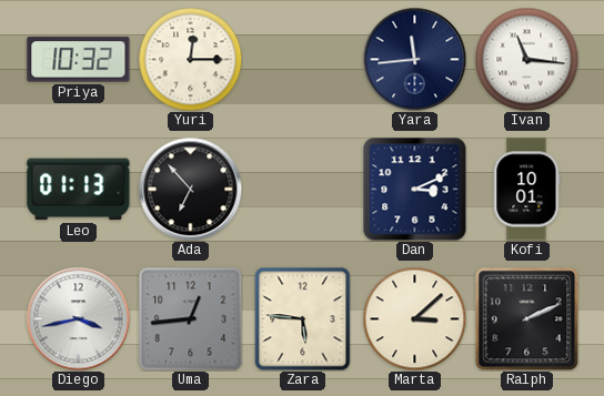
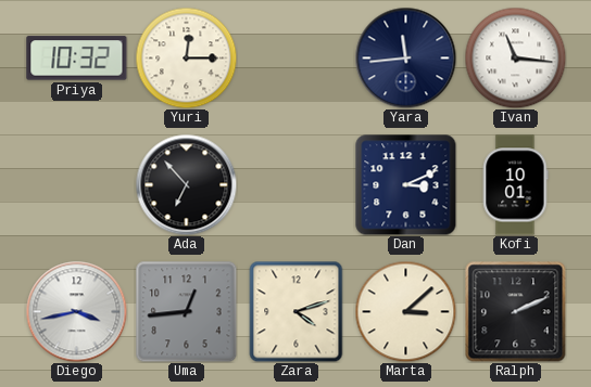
Leo: 01:13 -> none
Zara: 5:46 -> 4:12
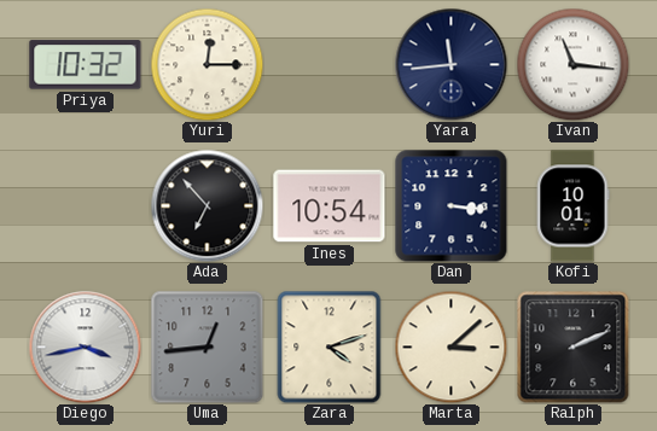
Ines: none -> 10:54
Dan: 3:11 -> 3:16
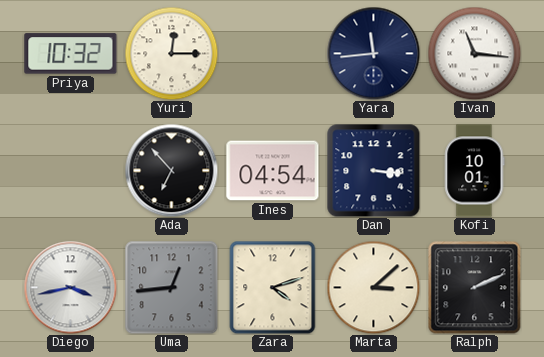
Ines: 10:54 -> 04:54
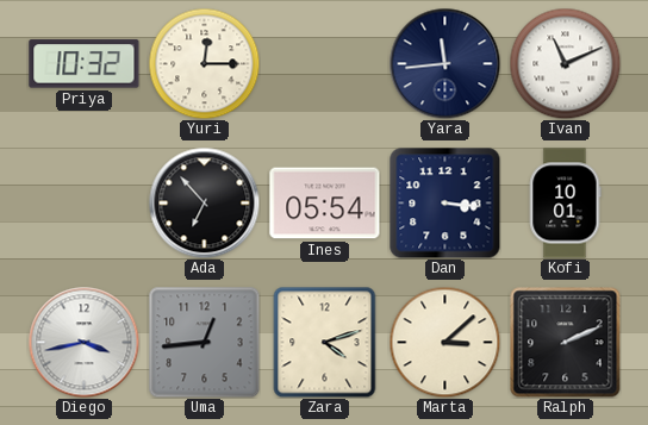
Ivan: 11:16 -> 11:11
Ines: 04:54 -> 05:54
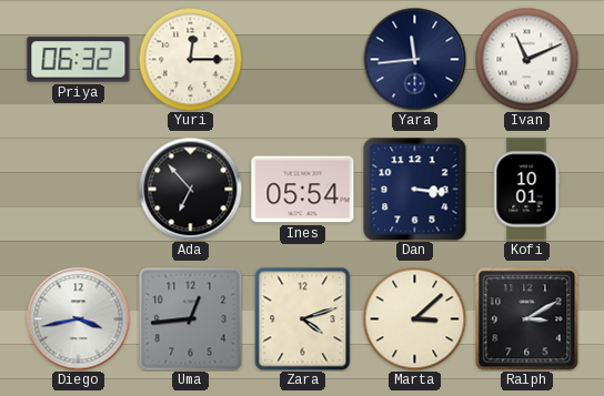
Priya: 10:32 -> 06:32
Ralph: 2:11 -> 3:10
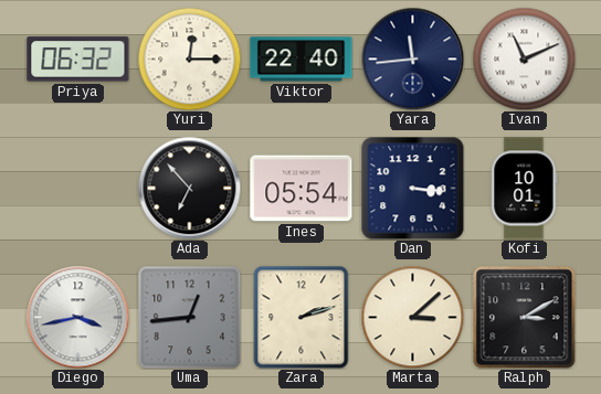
Viktor: none -> 22:40
Zara: 4:12 -> 2:12
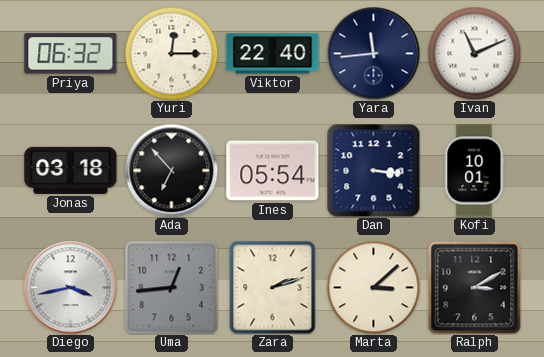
Jonas: none -> 03:18
